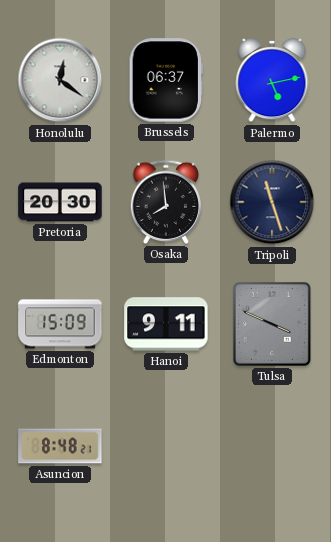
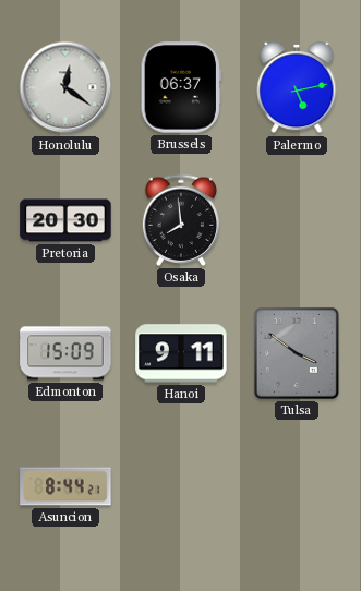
Tripoli: 11:27 -> none
Tulsa: 3:49 -> 3:51
Asuncion: 8:48 -> 8:44
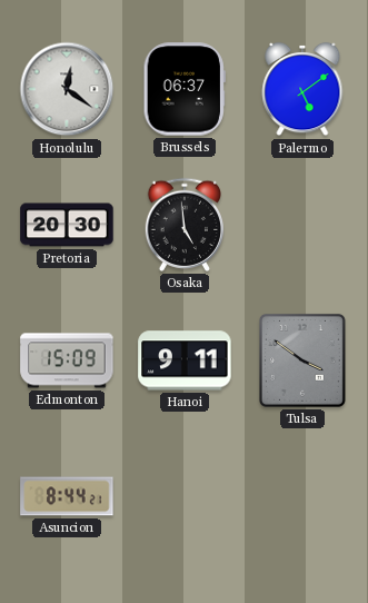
Palermo: 5:13 -> 5:09
Osaka: 7:59 -> 4:59
